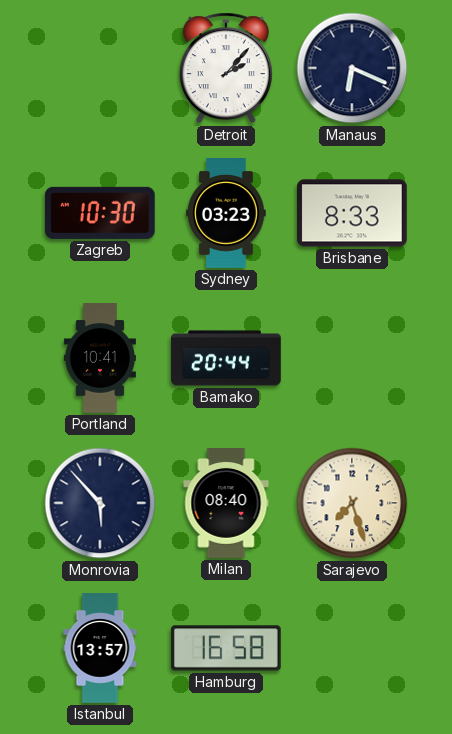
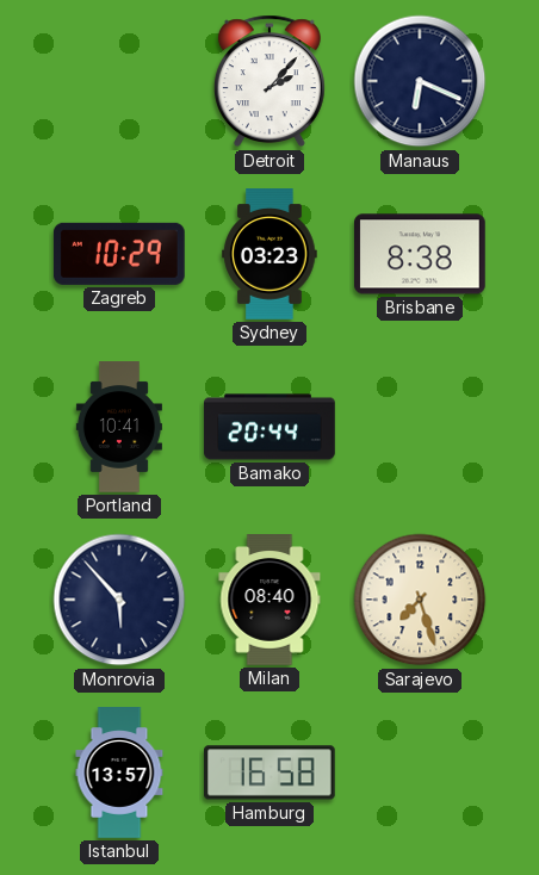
Zagreb: 10:30 -> 10:29
Brisbane: 8:33 -> 8:38
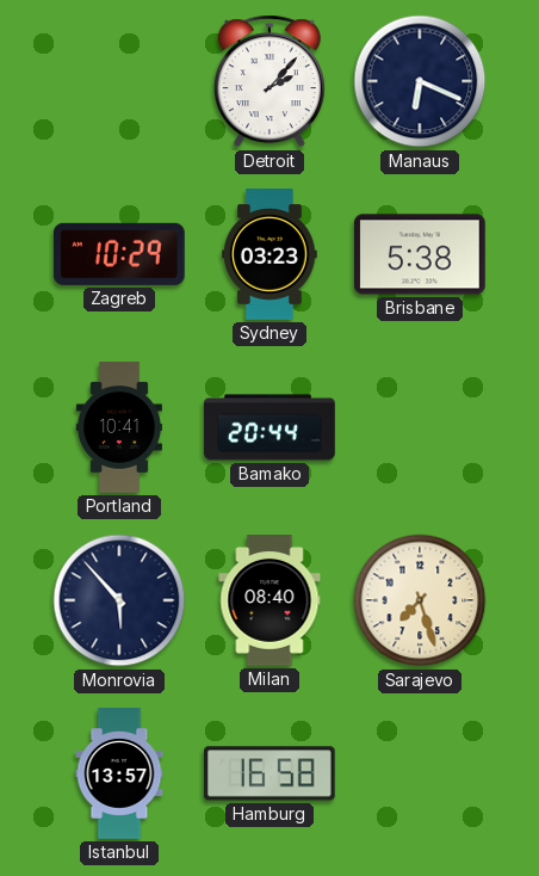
Brisbane: 8:38 -> 5:38
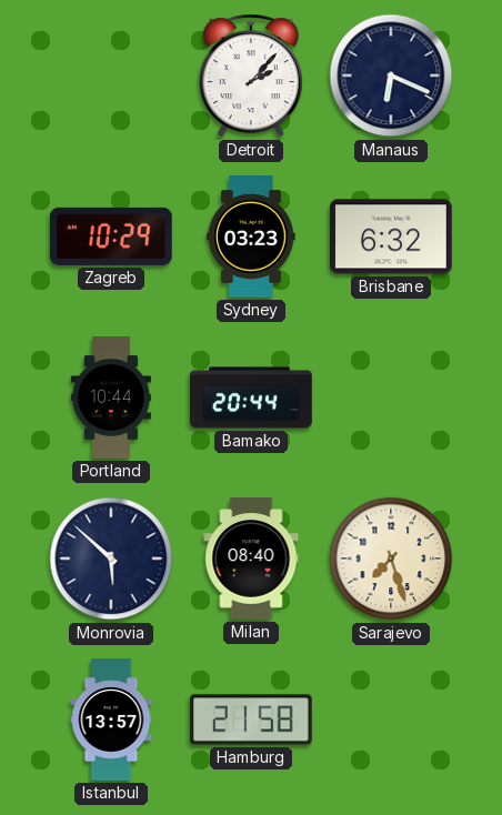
Brisbane: 5:38 -> 6:32
Portland: 10:41 -> 10:44
Monrovia: 5:53 -> 5:52
Hamburg: 16:58 -> 21:58
